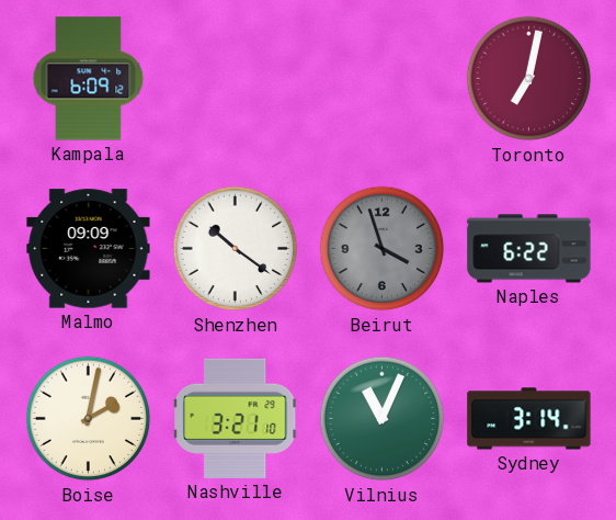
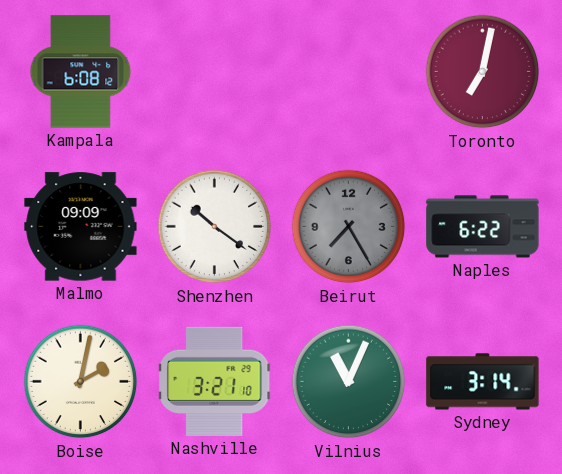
Kampala: 6:09 -> 6:08
Beirut: 3:57 -> 7:25
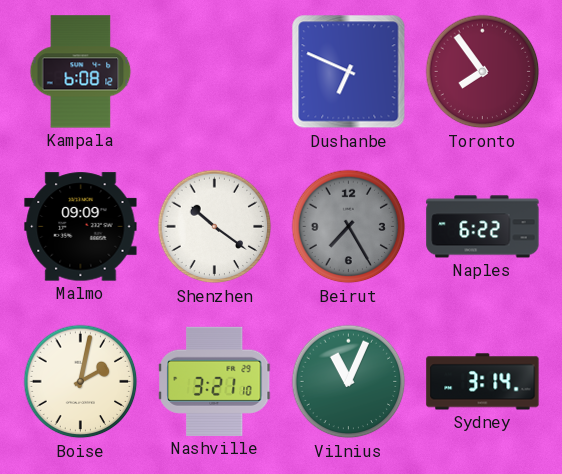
Dushanbe: none -> 6:49
Toronto: 7:02 -> 7:54
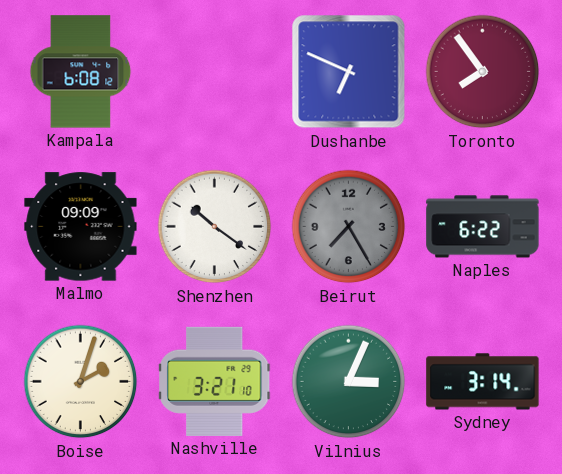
Boise: 2:02 -> 2:03
Vilnius: 11:04 -> 3:04
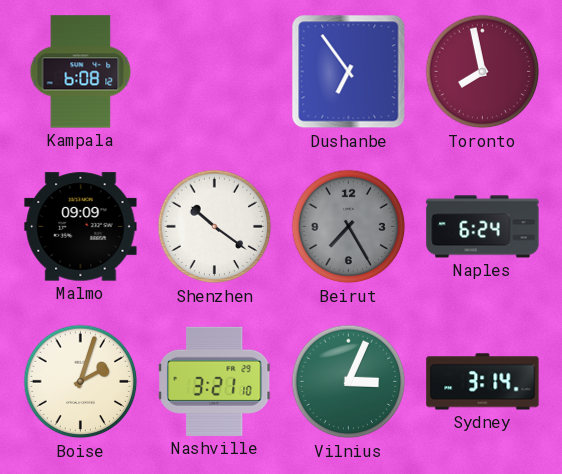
Dushanbe: 6:49 -> 6:54
Toronto: 7:54 -> 7:58
Naples: 6:22 -> 6:24
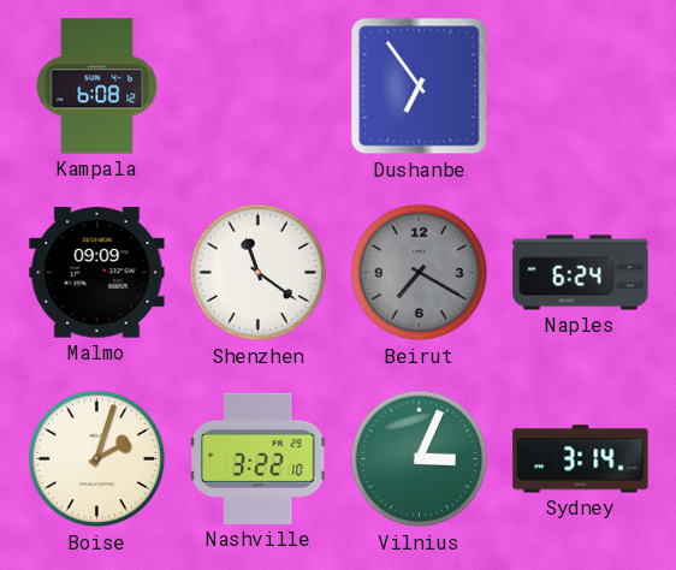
Toronto: 7:58 -> none
Shenzhen: 10:21 -> 11:21
Beirut: 7:25 -> 7:20
Nashville: 3:21 -> 3:22
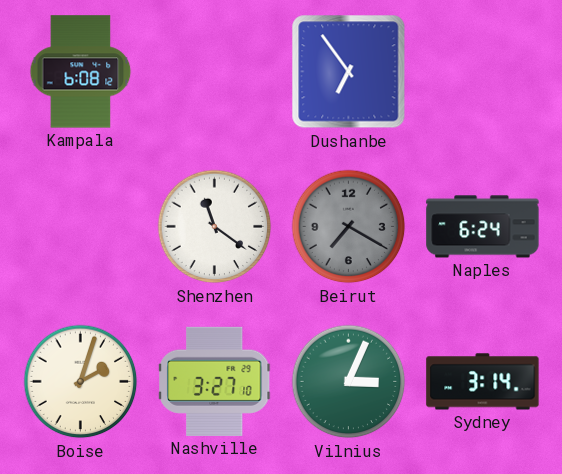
Malmo: 09:09 -> none
Nashville: 3:22 -> 3:27
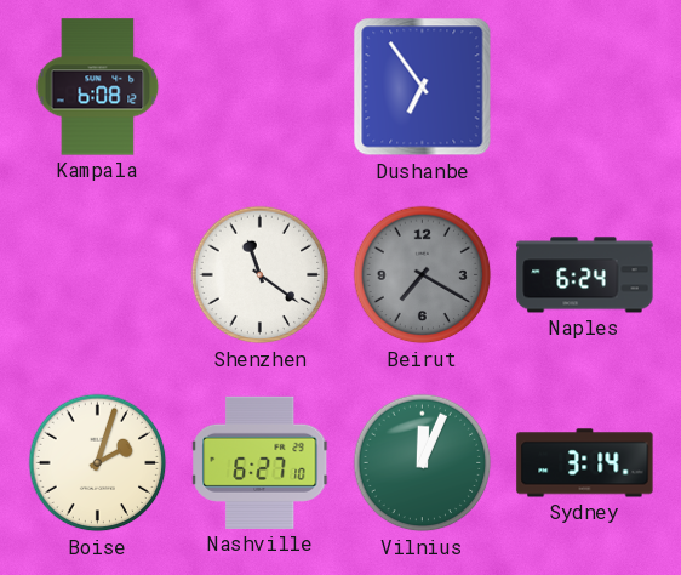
Nashville: 3:27 -> 6:27
Vilnius: 3:04 -> 12:04
